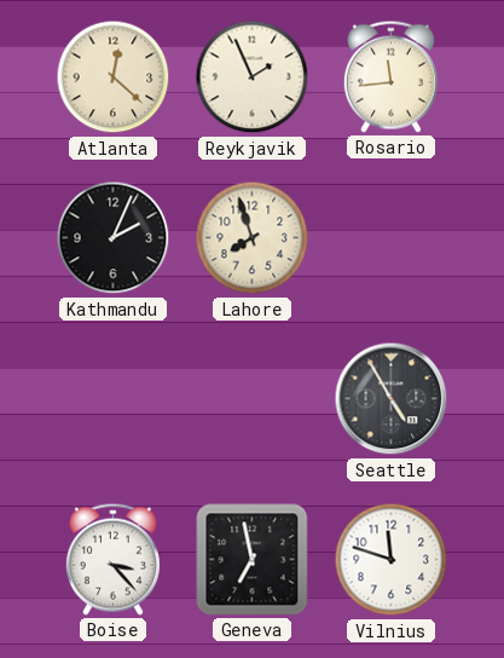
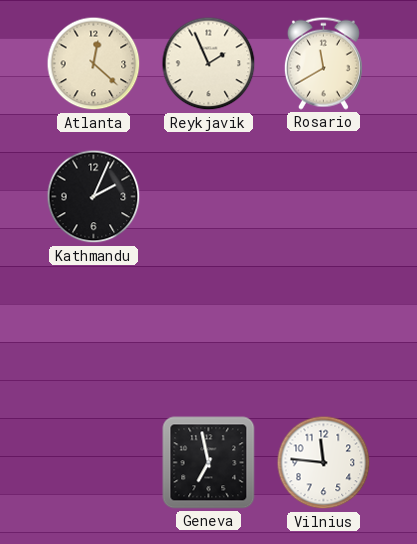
Rosario: 11:44 -> 11:40
Lahore: 7:57 -> none
Seattle: 4:55 -> none
Boise: 3:23 -> none
Vilnius: 11:48 -> 11:46
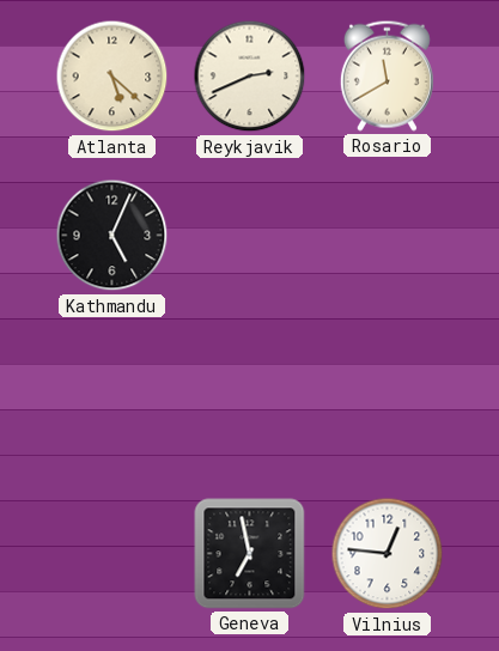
Atlanta: 12:22 -> 5:22
Reykjavik: 1:56 -> 2:41
Kathmandu: 2:04 -> 5:04
Vilnius: 11:46 -> 12:46
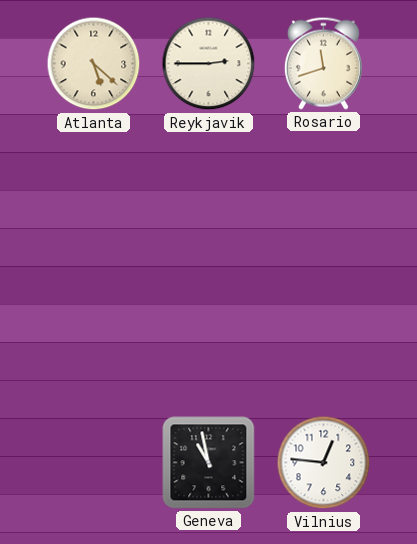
Reykjavik: 2:41 -> 2:45
Rosario: 11:40 -> 11:42
Kathmandu: 5:04 -> none
Geneva: 6:58 -> 10:58
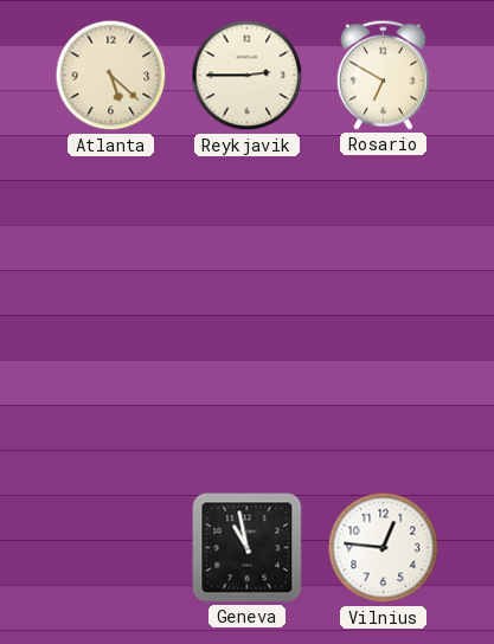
Rosario: 11:42 -> 6:50
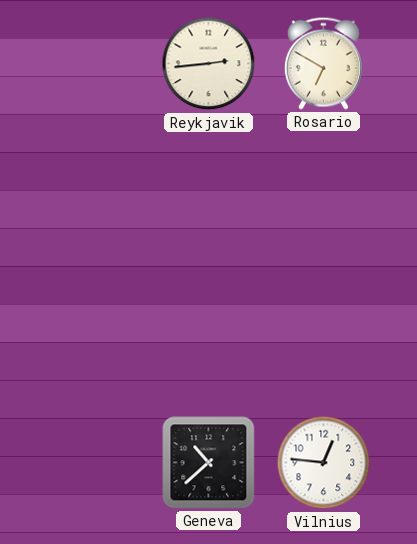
Atlanta: 5:22 -> none
Reykjavik: 2:45 -> 2:44
Geneva: 10:58 -> 10:38
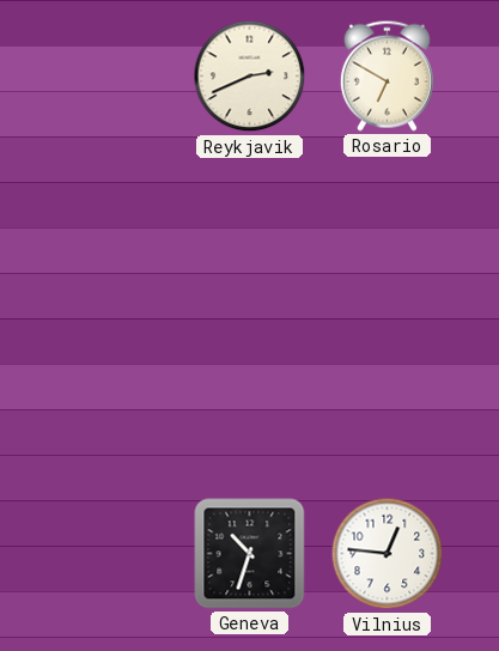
Reykjavik: 2:44 -> 2:41
Geneva: 10:38 -> 10:33
